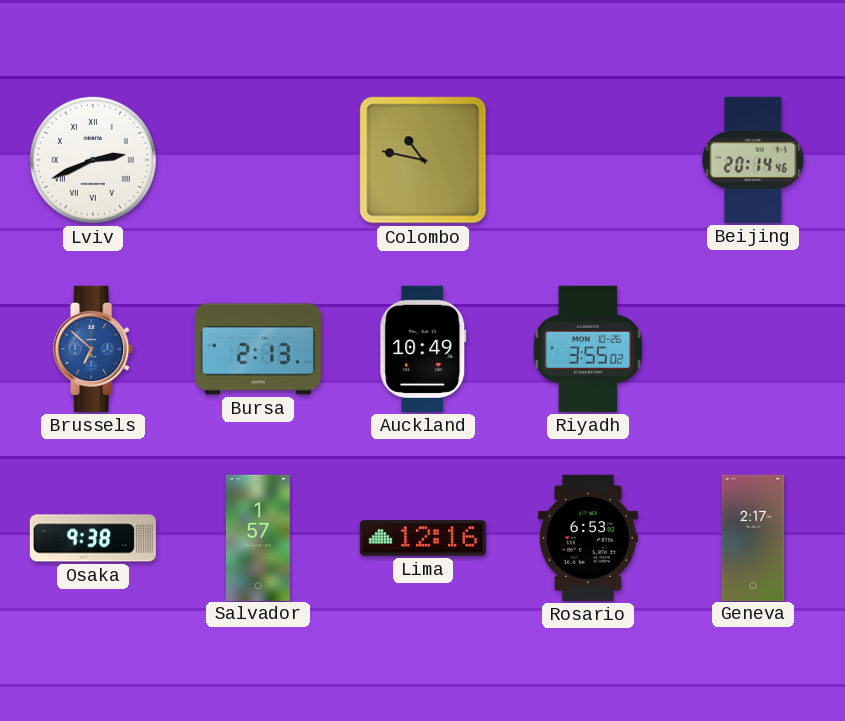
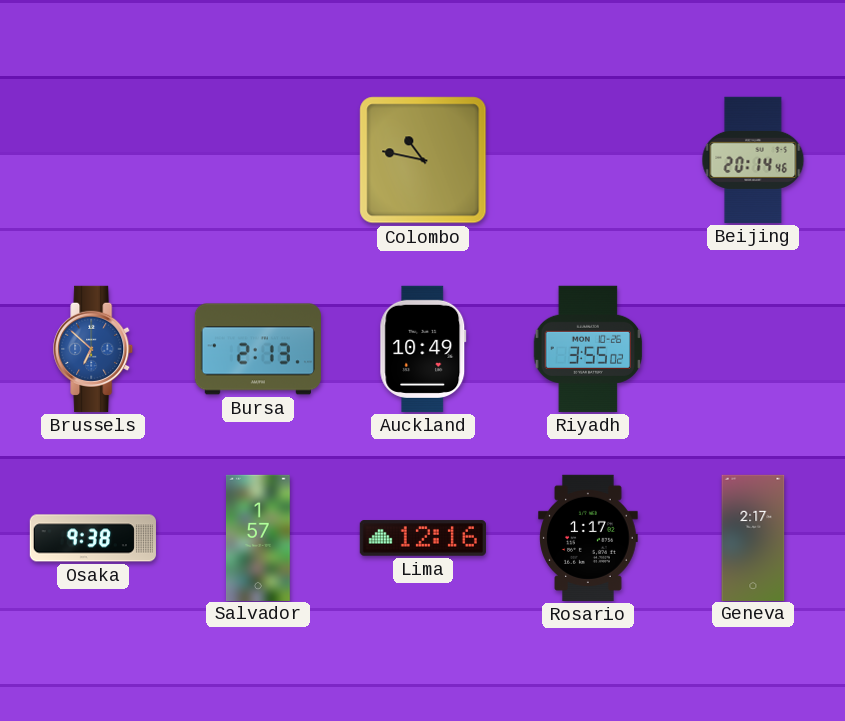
Lviv: 2:41 -> none
Rosario: 6:53 -> 1:17
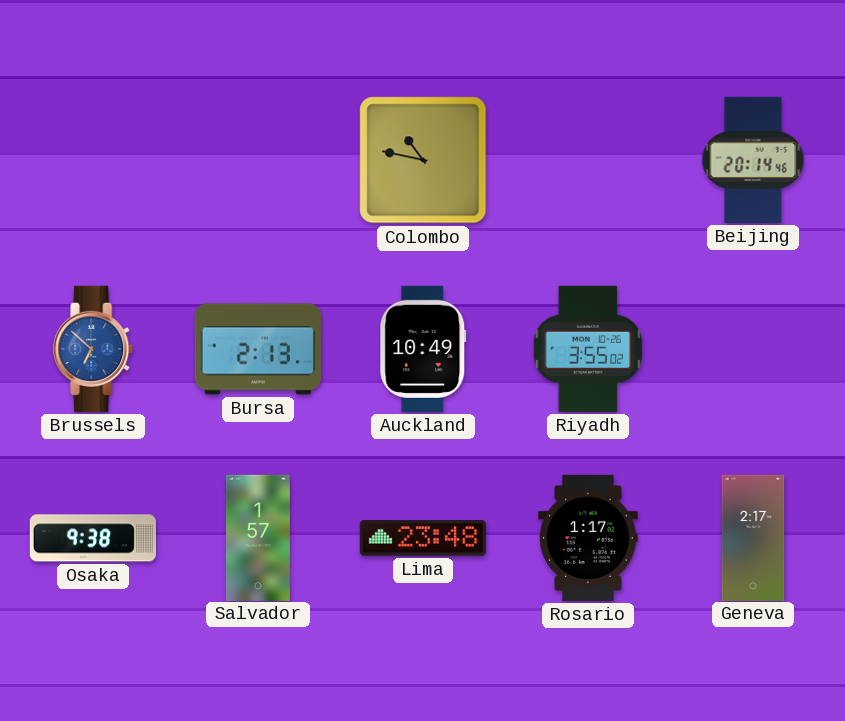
Lima: 12:16 -> 23:48
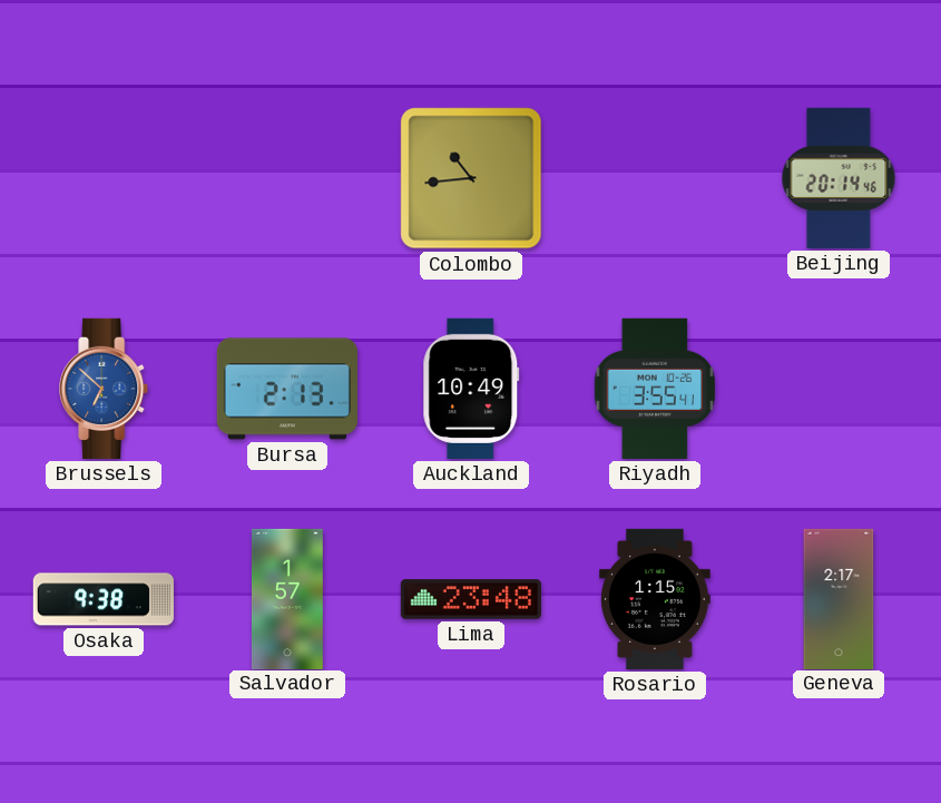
Colombo: 10:47 -> 10:44
Riyadh: 3:55:02 -> 3:55:41
Rosario: 1:17 -> 1:15
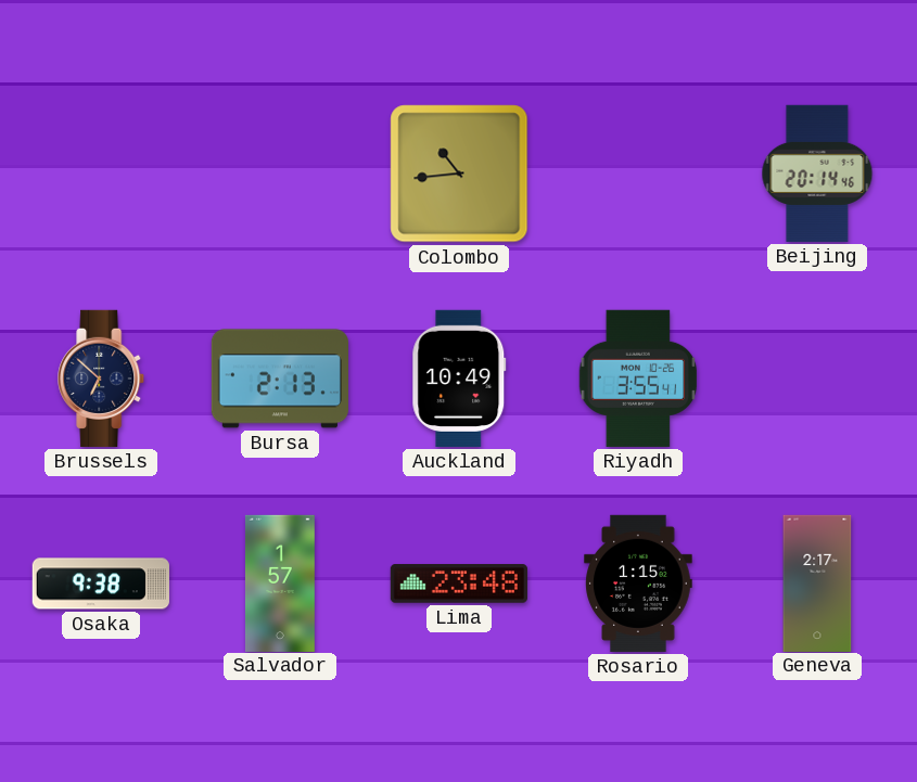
Brussels dial: blue -> navy
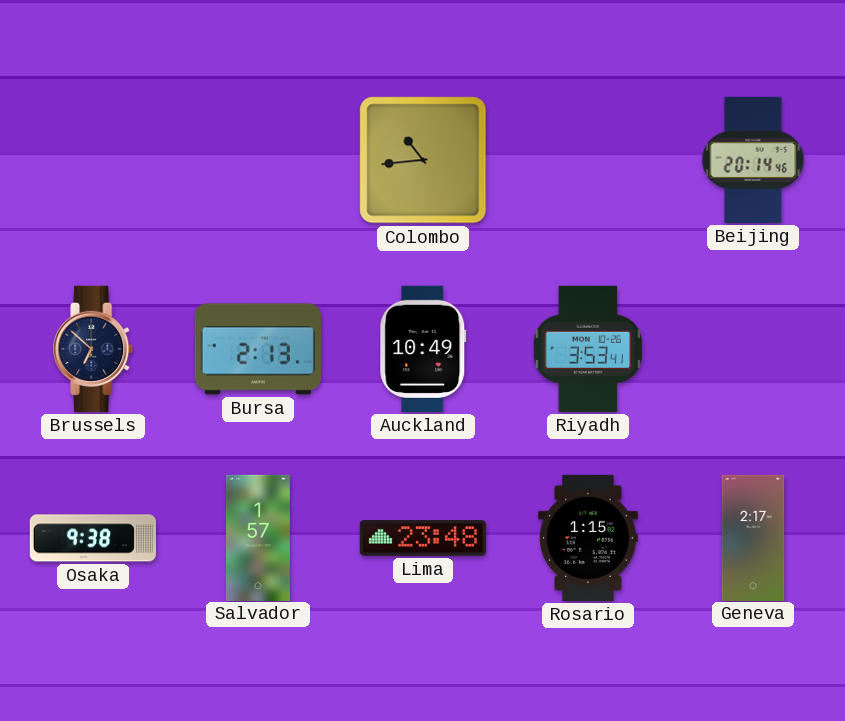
Riyadh: 3:55 -> 3:53
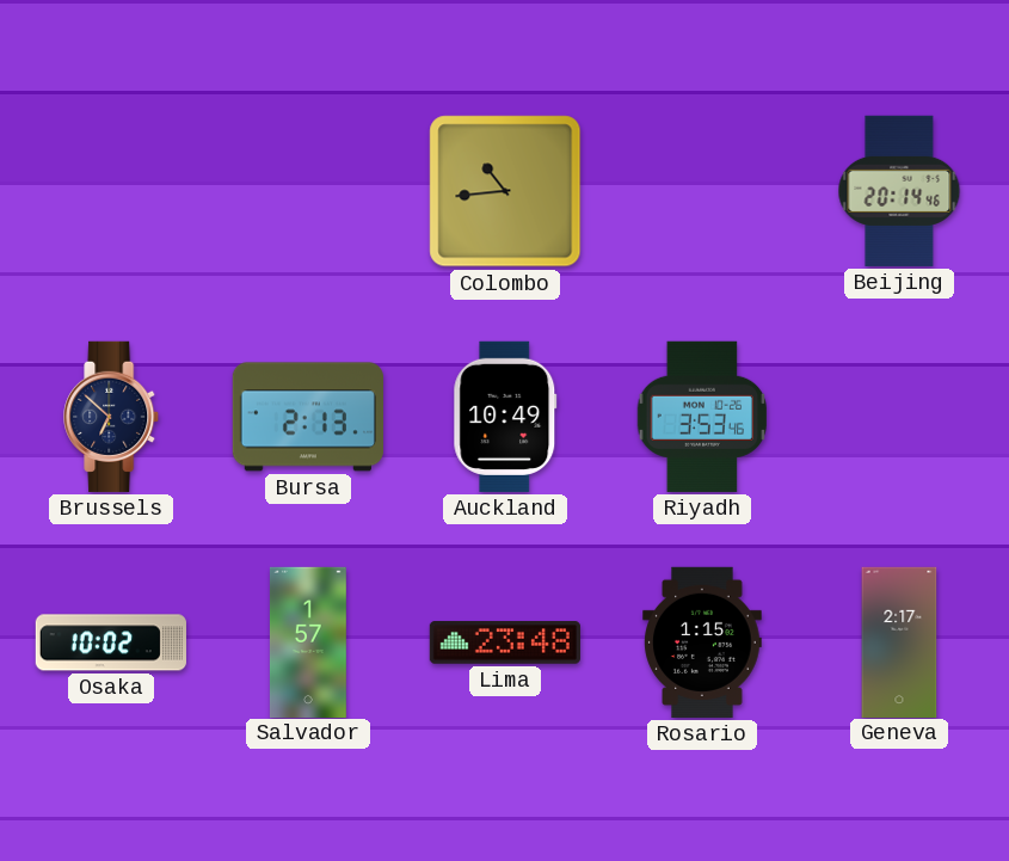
Riyadh: 3:53:41 -> 3:53:46
Osaka: 9:38 -> 10:02
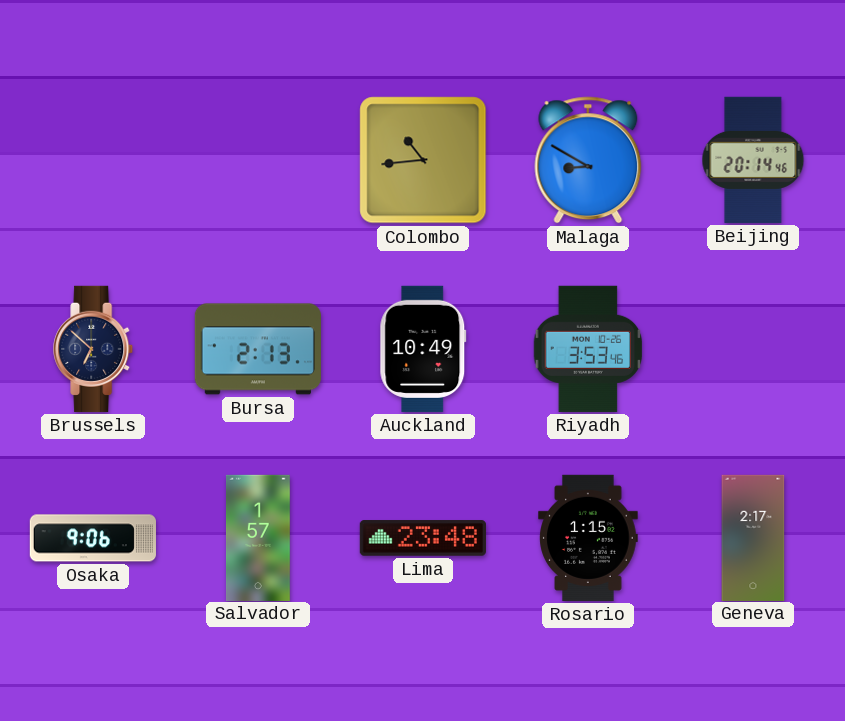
Malaga: none -> 8:50
Osaka: 10:02 -> 9:06
